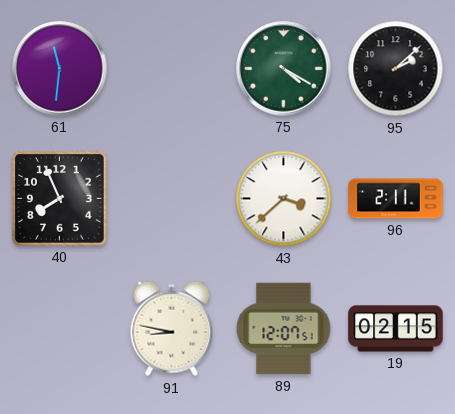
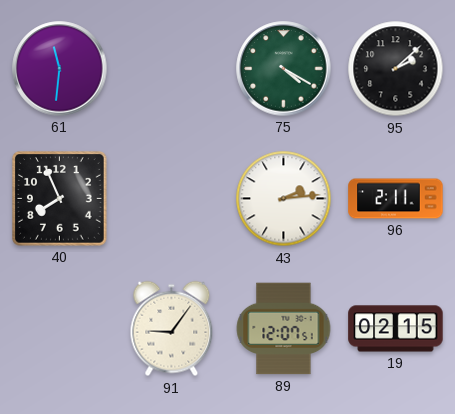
43: 3:38 -> 2:14
91: 8:47 -> 9:06
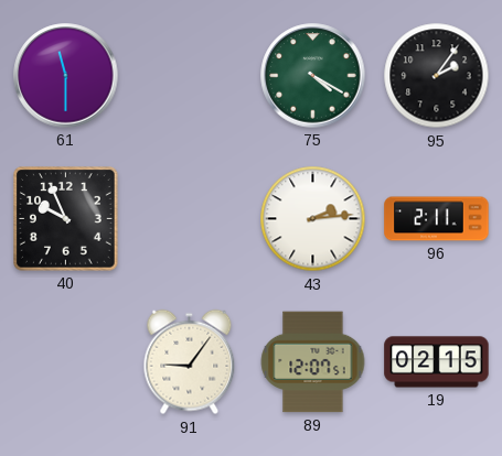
61: 11:31 -> 11:30
95: 2:08 -> 2:06
40: 7:56 -> 9:56
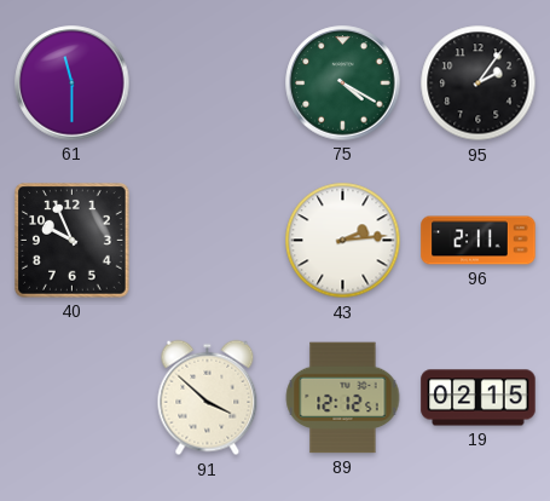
91: 9:06 -> 3:52
89: 12:07 -> 12:12
